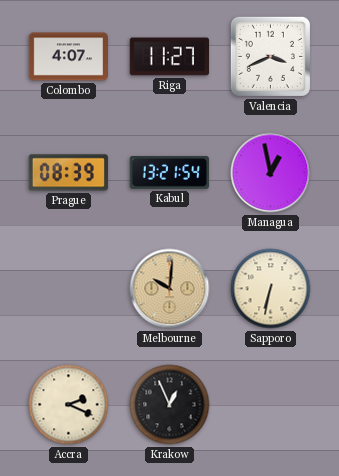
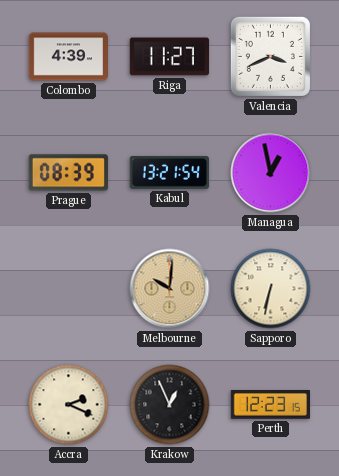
Colombo: 4:07 -> 4:39
Perth: none -> 12:23
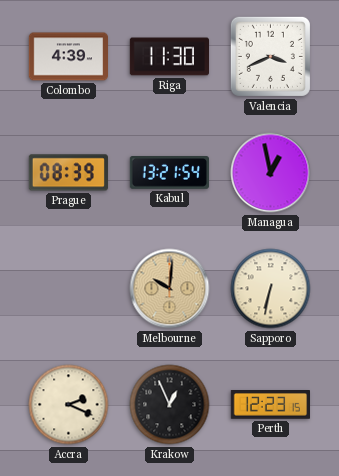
Riga: 11:27 -> 11:30
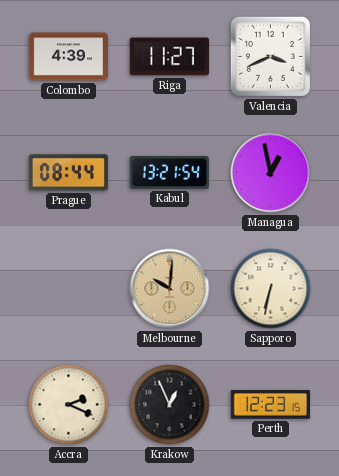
Riga: 11:30 -> 11:27
Prague: 08:39 -> 08:44
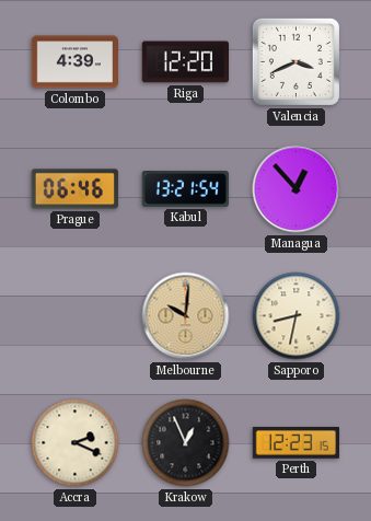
Riga: 11:27 -> 12:20
Prague: 08:44 -> 06:46
Managua: 12:58 -> 12:53
Sapporo: 6:32 -> 8:32
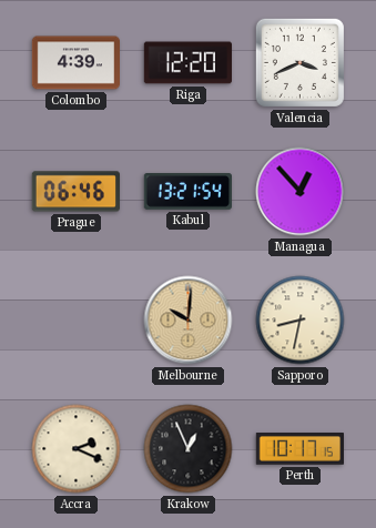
Perth: 12:23 -> 10:17
